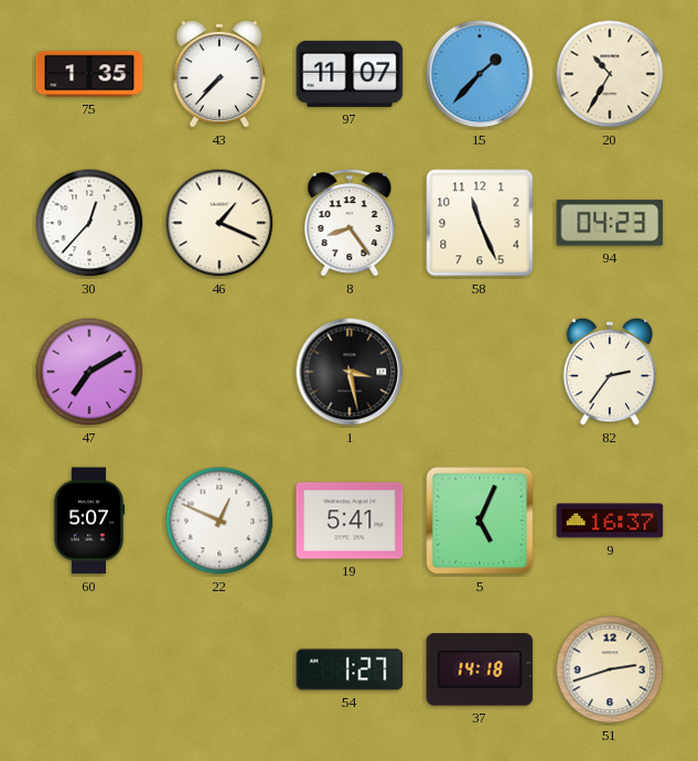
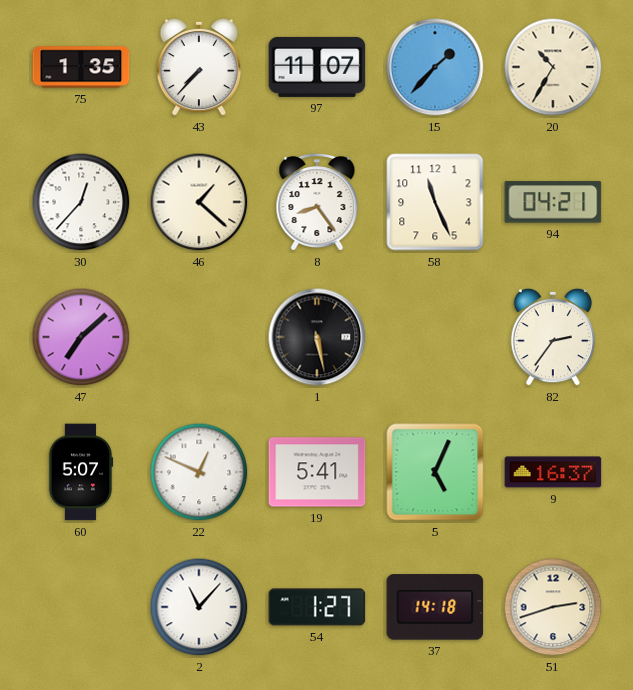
46: 1:19 -> 1:22
94: 04:23 -> 04:21
47: 7:10 -> 7:08
1: 3:28 -> 5:28
2: none -> 11:07
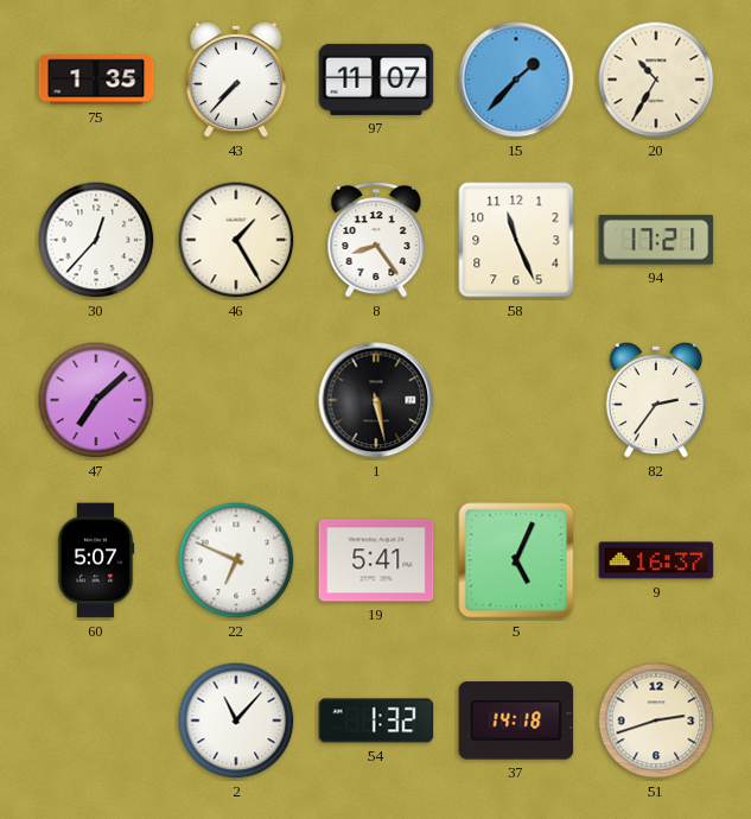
46: 1:22 -> 1:25
94: 04:21 -> 17:21
22: 12:49 -> 6:49
54: 1:27 -> 1:32
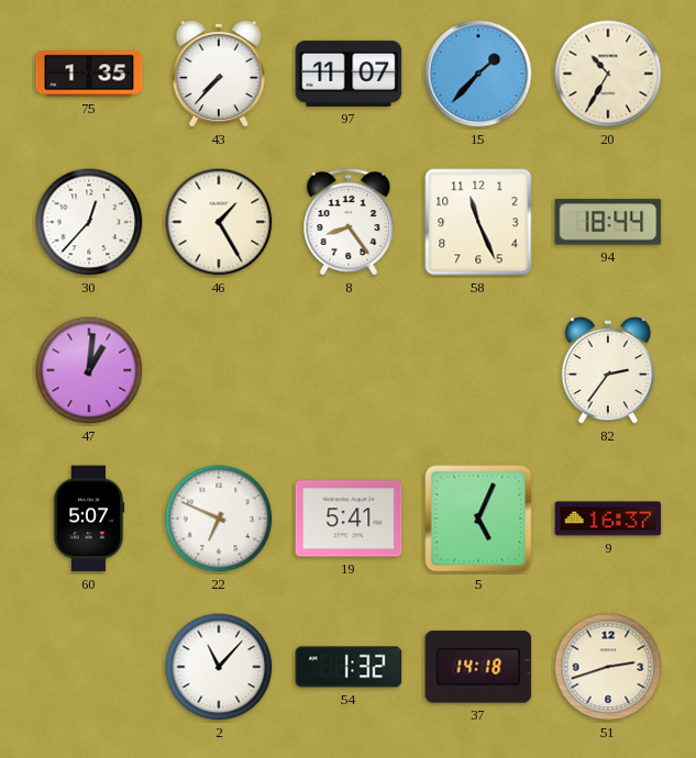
94: 17:21 -> 18:44
47: 7:08 -> 1:01
1: 5:28 -> none
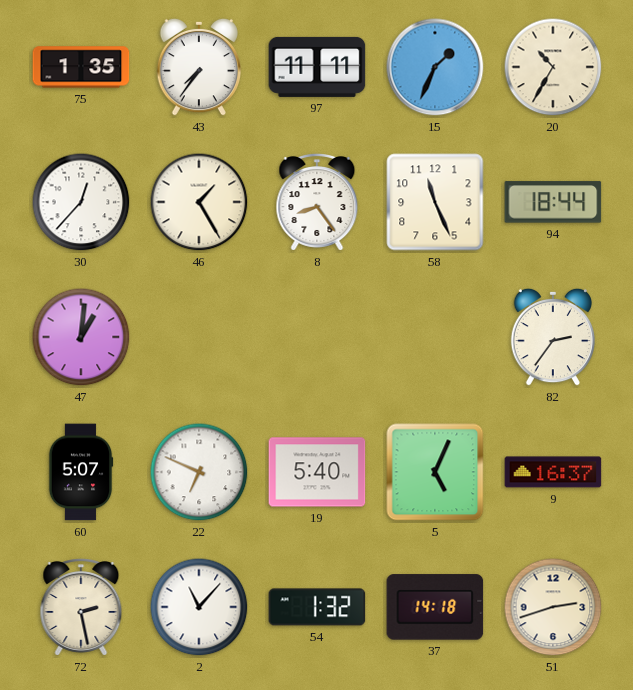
43: 7:37 -> 7:36
97: 11:07 -> 11:11
15: 1:37 -> 1:34
19: 5:41 -> 5:40
72: none -> 2:28
